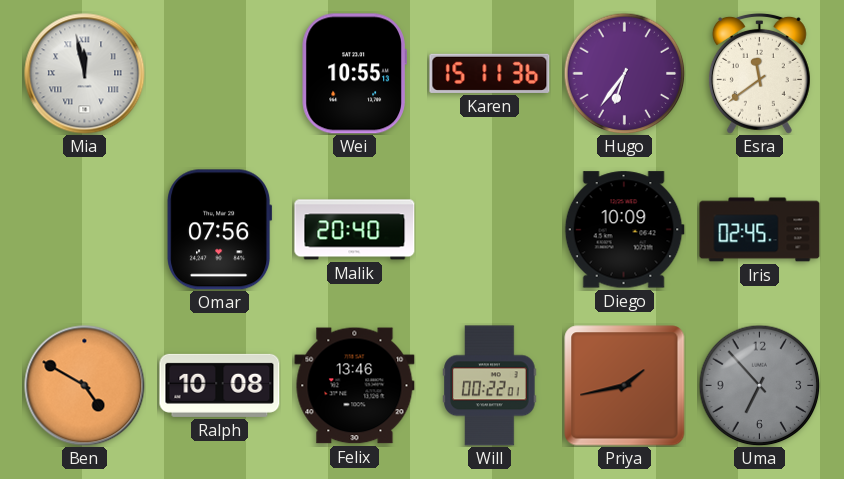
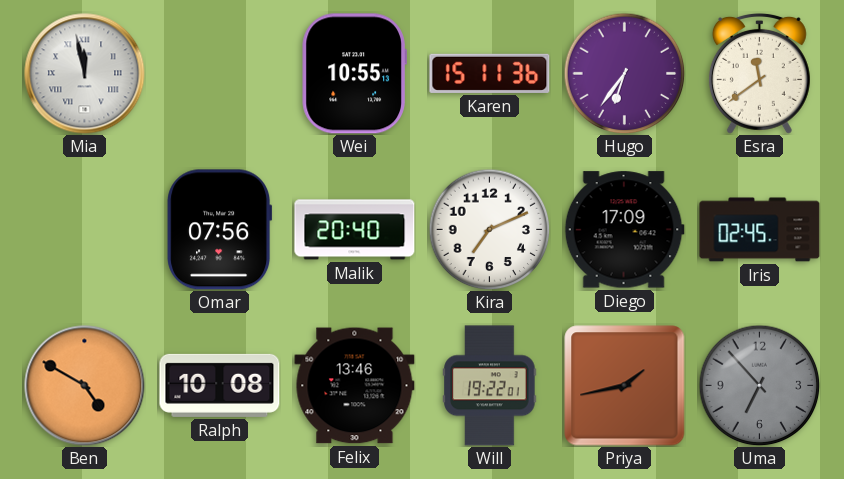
Kira: none -> 7:11
Diego: 10:09 -> 17:09
Will: 00:22 -> 19:22
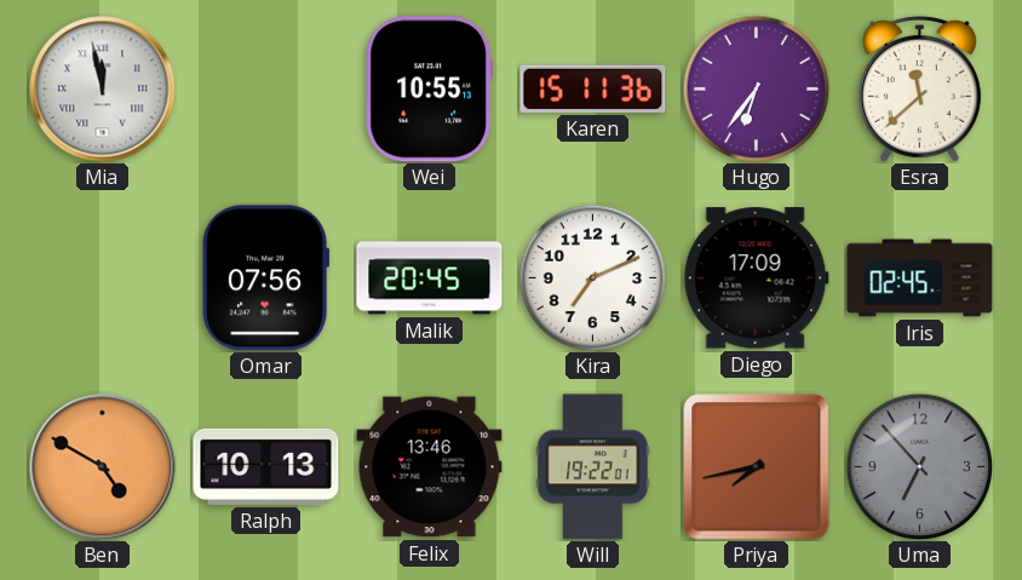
Esra: 11:39 -> 11:38
Malik: 20:40 -> 20:45
Ralph: 10:08 -> 10:13
Priya: 1:43 -> 7:43
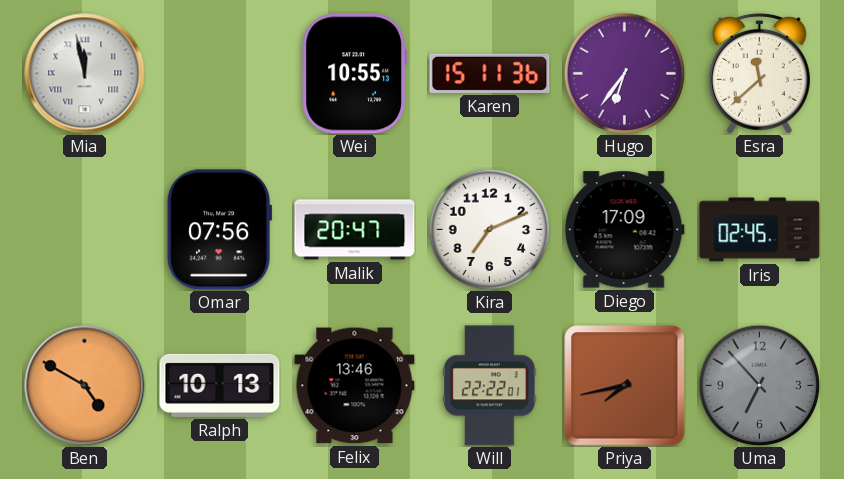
Malik: 20:45 -> 20:47
Will: 19:22 -> 22:22
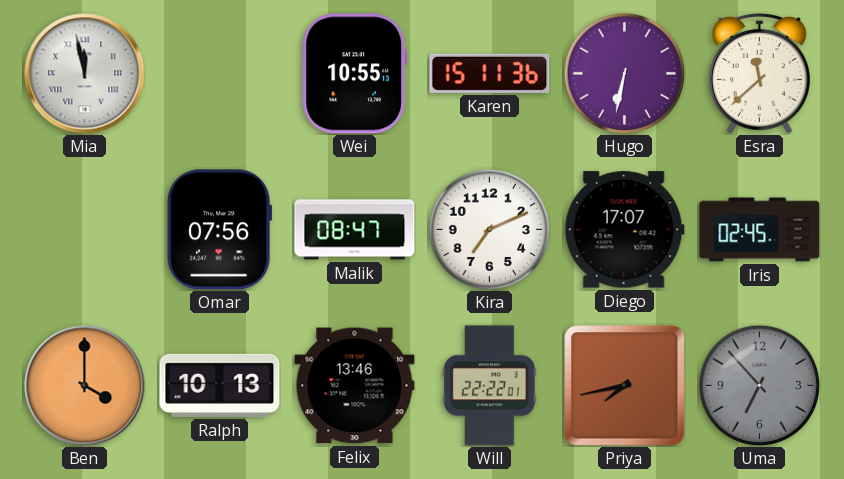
Hugo: 6:36 -> 6:32
Malik: 20:47 -> 08:47
Diego: 17:09 -> 17:07
Ben: 4:50 -> 4:00
